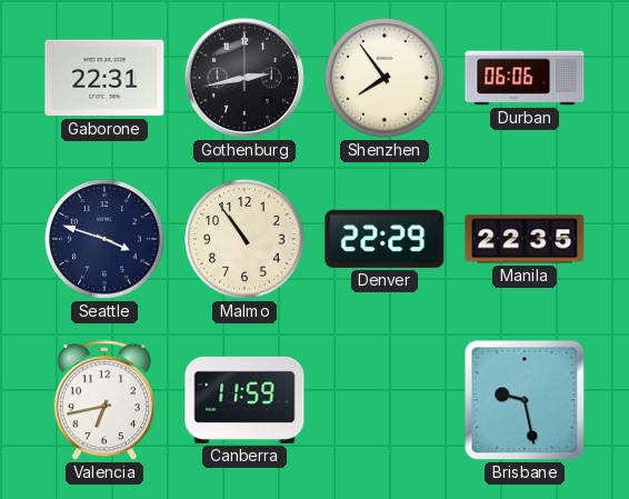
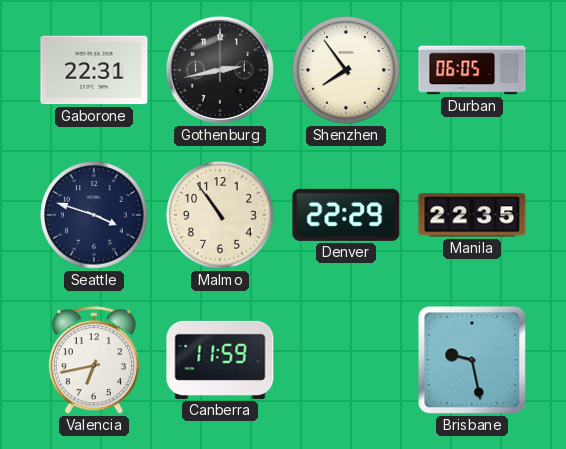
Durban: 06:06 -> 06:05
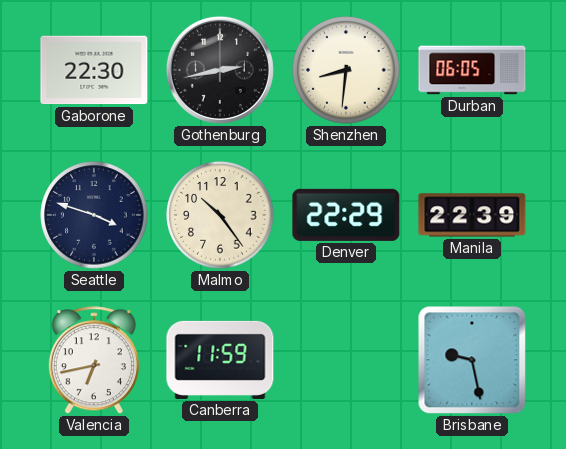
Gaborone: 22:31 -> 22:30
Shenzhen: 7:54 -> 8:31
Malmo: 10:54 -> 10:24
Manila: 22:35 -> 22:39
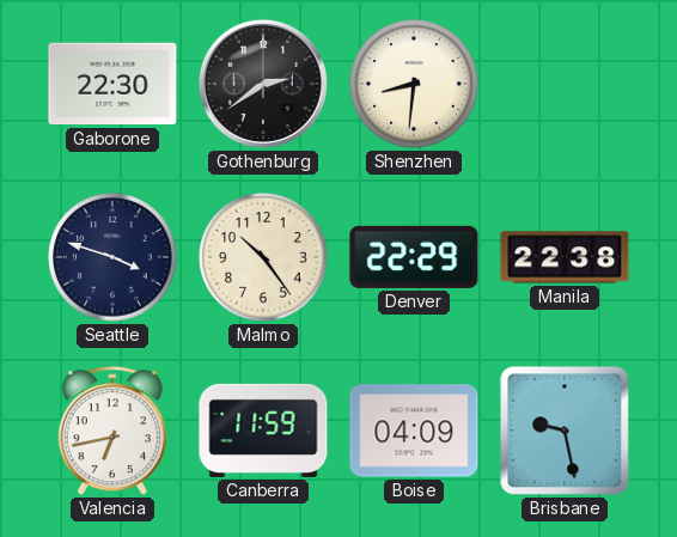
Gothenburg: 2:43 -> 2:39
Durban: 06:05 -> none
Manila: 22:39 -> 22:38
Boise: none -> 04:09
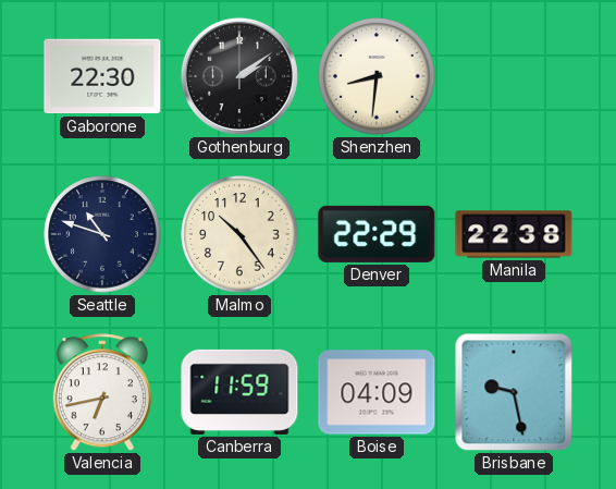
Gothenburg: 2:39 -> 2:09
Seattle: 3:48 -> 10:48
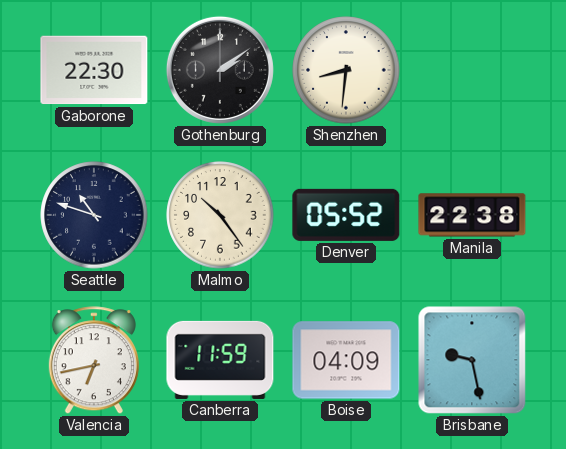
Denver: 22:29 -> 05:52
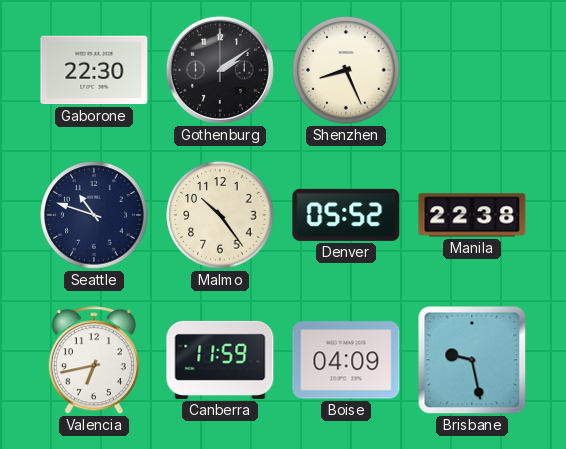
Shenzhen: 8:31 -> 8:26
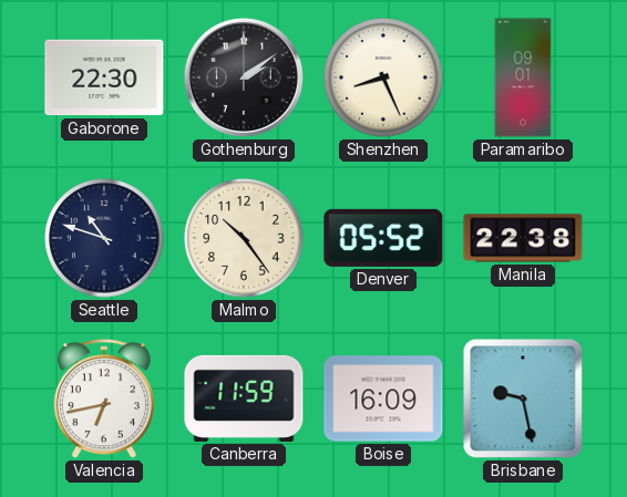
Paramaribo: none -> 09:01
Boise: 04:09 -> 16:09
